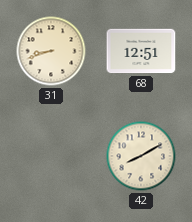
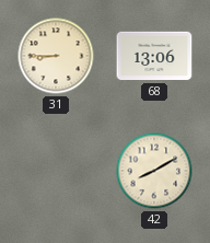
31: 8:42 -> 8:45
68: 12:51 -> 13:06
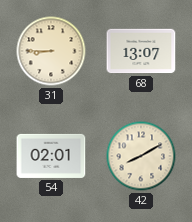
68: 13:06 -> 13:07
54: none -> 02:01
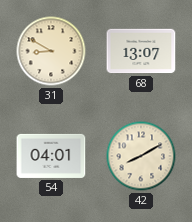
31: 8:45 -> 8:50
54: 02:01 -> 04:01
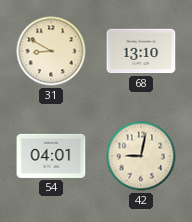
68: 13:07 -> 13:10
42: 8:10 -> 9:02
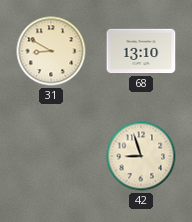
54: 04:01 -> none
42: 9:02 -> 8:57
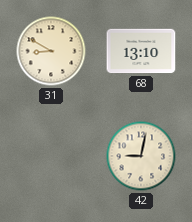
42: 8:57 -> 9:02
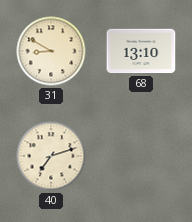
40: none -> 7:12
42: 9:02 -> none
